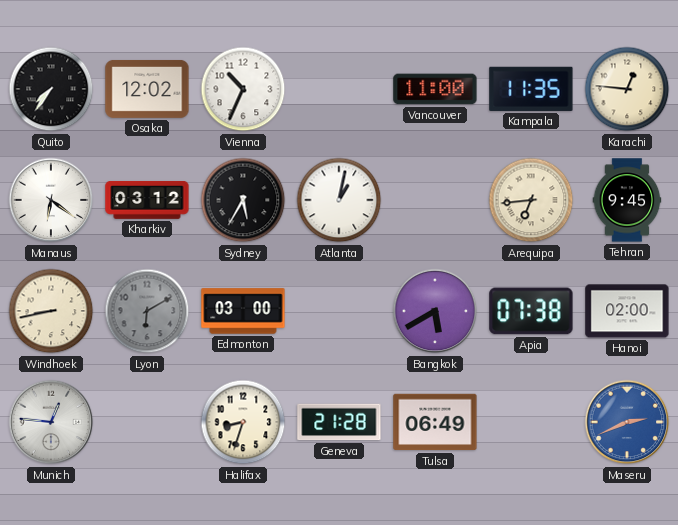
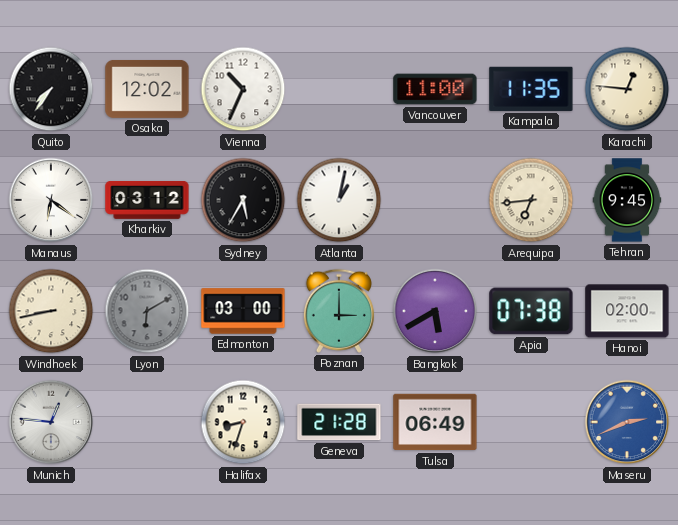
Poznan: none -> 3:00
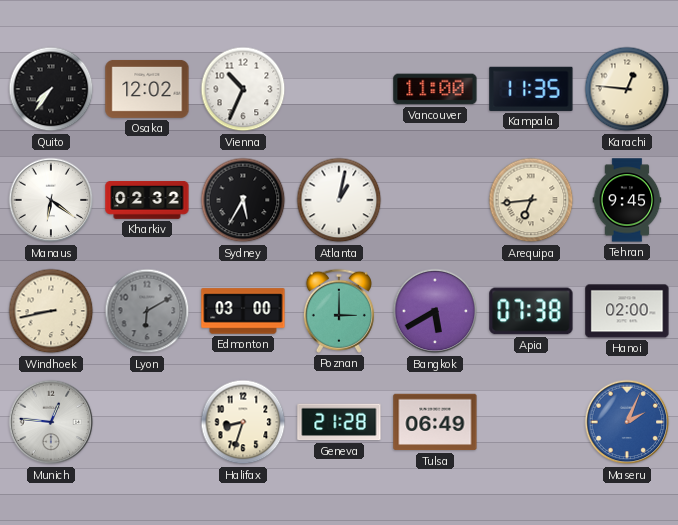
Kharkiv: 03:12 -> 02:32
Maseru: 2:41 -> 2:04
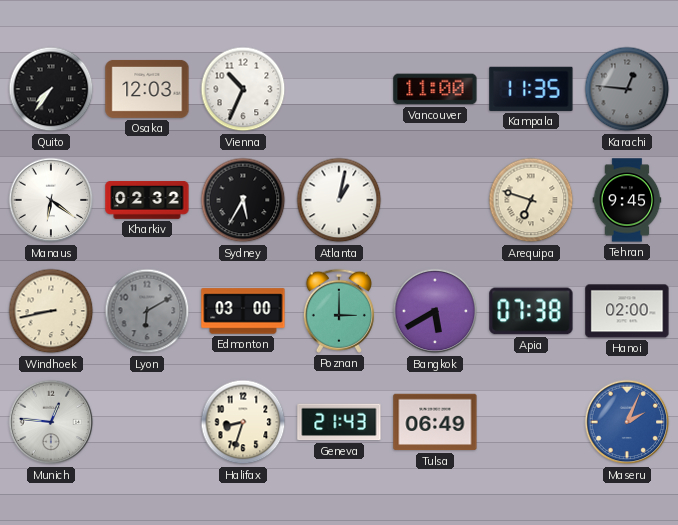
Osaka: 12:02 -> 12:03
Karachi dial: cream -> grey
Arequipa: 6:44 -> 6:48
Geneva: 21:28 -> 21:43
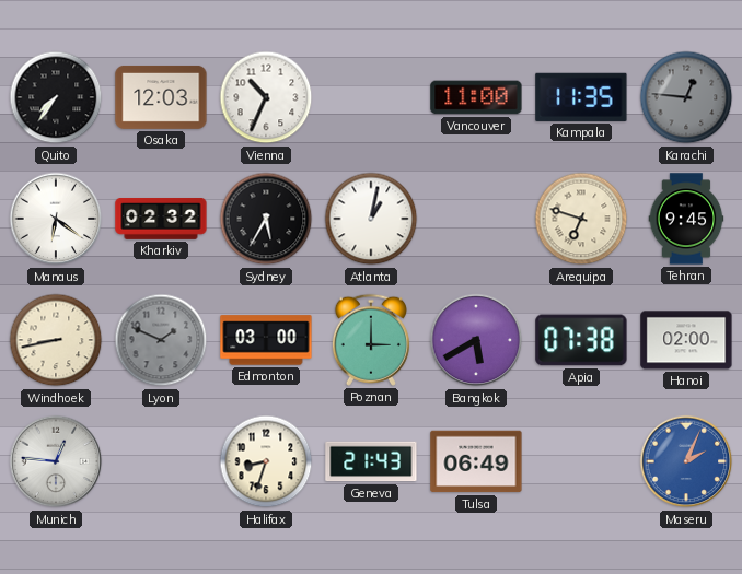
Lyon: 6:10 -> 1:49
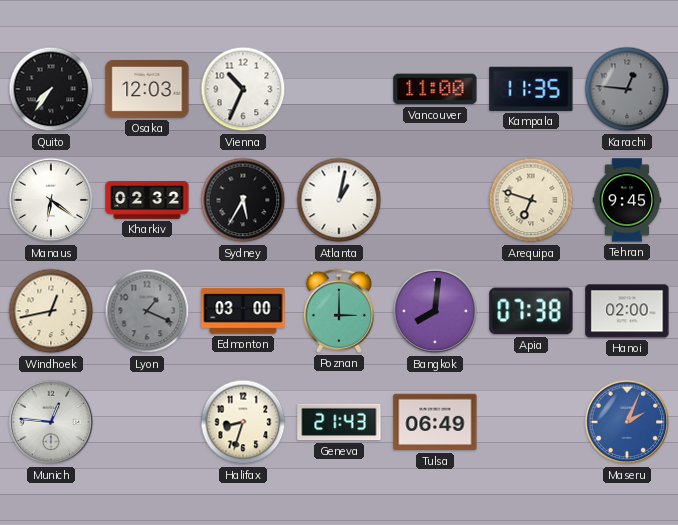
Windhoek: 8:43 -> 12:43
Lyon: 1:49 -> 1:19
Bangkok: 5:40 -> 8:01
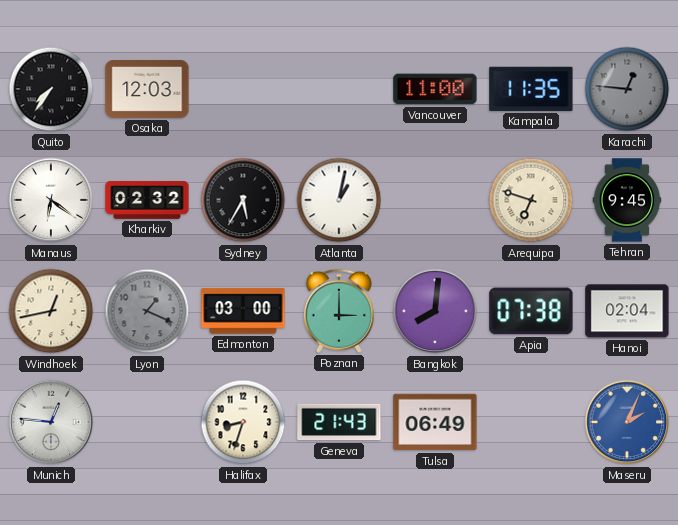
Vienna: 10:34 -> none
Hanoi: 02:00 -> 02:04
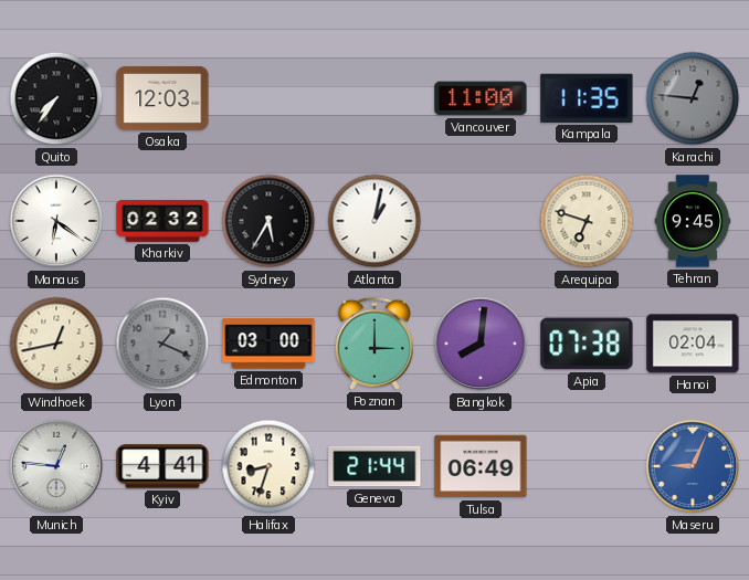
Kyiv: none -> 4:41
Geneva: 21:43 -> 21:44
Maseru: 2:04 -> 9:04
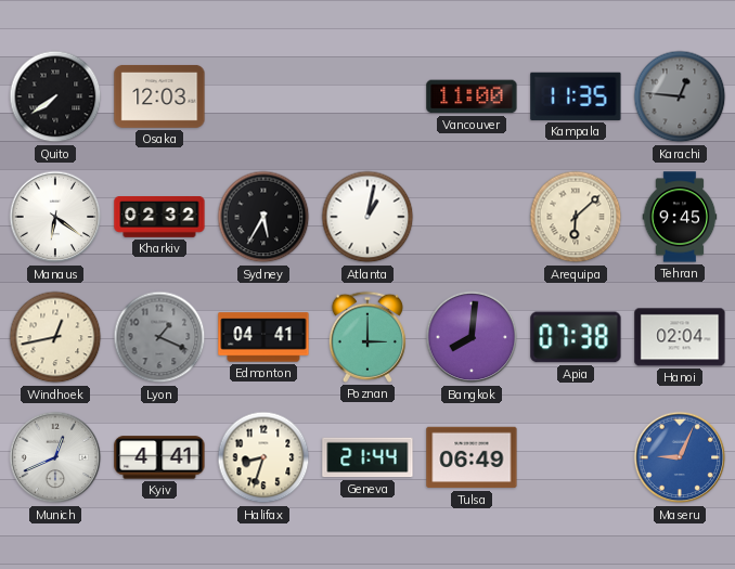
Quito: 7:36 -> 7:39
Arequipa: 6:48 -> 6:08
Edmonton: 03:00 -> 04:41
Munich: 12:46 -> 12:41
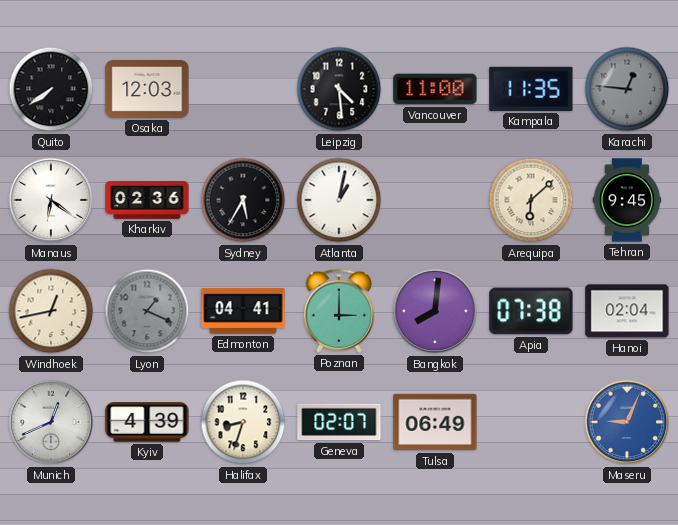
Leipzig: none -> 4:29
Kharkiv: 02:32 -> 02:36
Kyiv: 4:41 -> 4:39
Geneva: 21:44 -> 02:07
